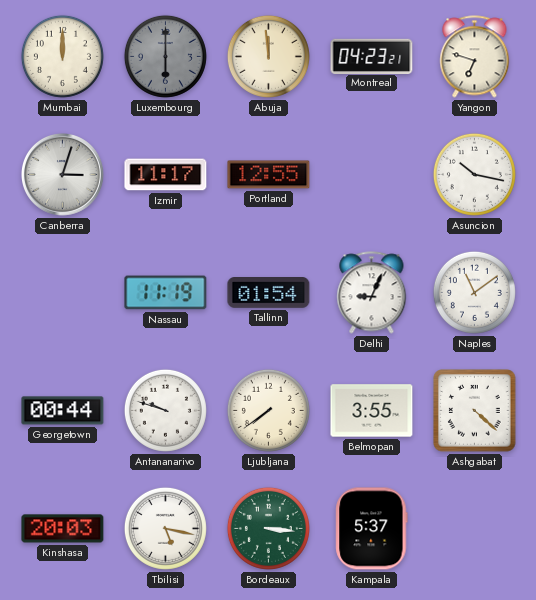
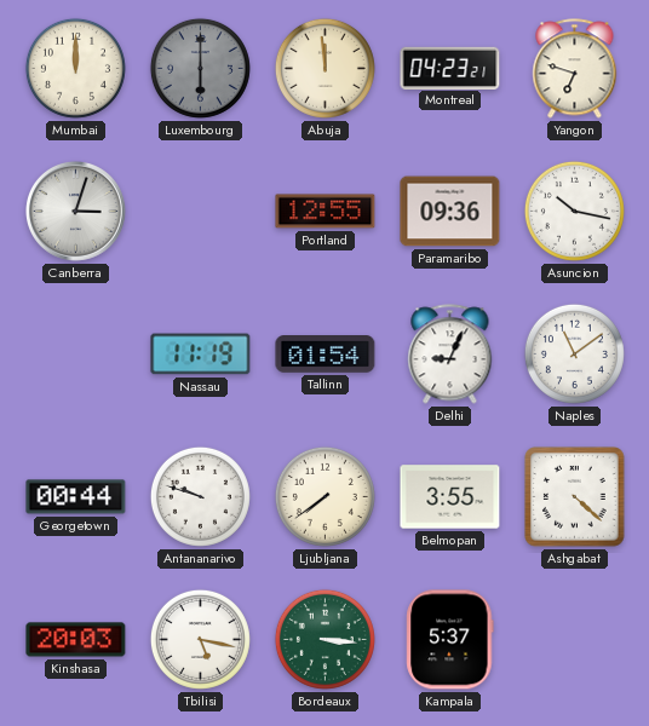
Izmir: 11:17 -> none
Paramaribo: none -> 09:36
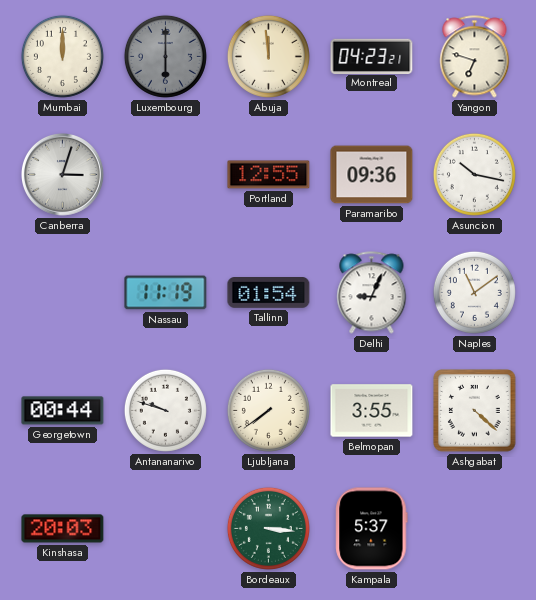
Tbilisi: 5:17 -> none
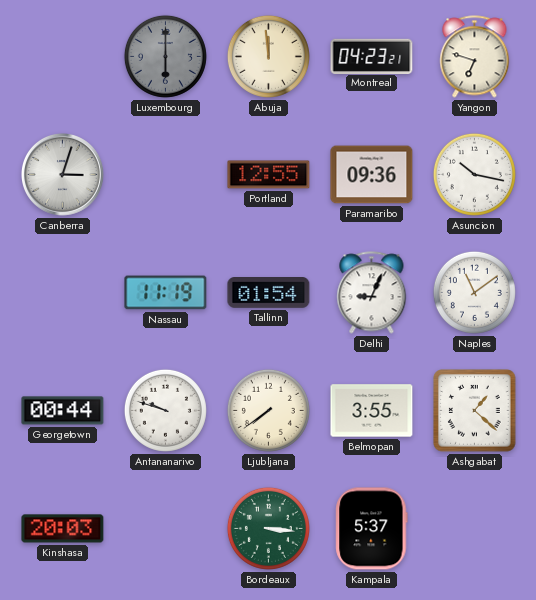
Mumbai: 12:00 -> none
Ashgabat: 4:22 -> 1:22
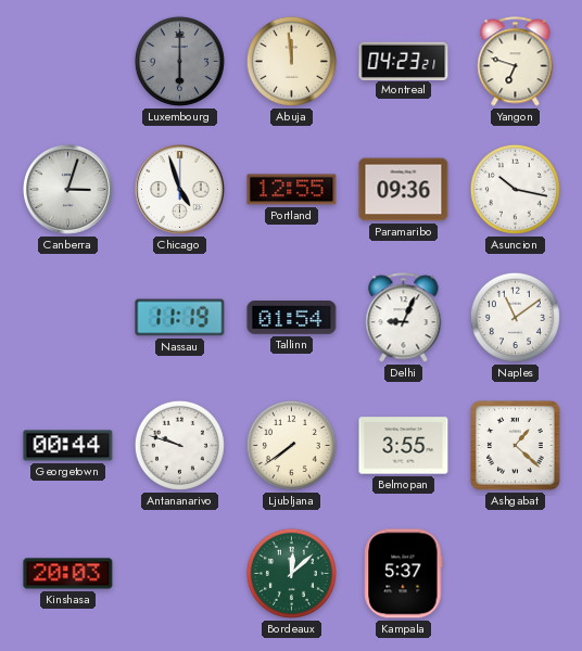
Chicago: none -> 4:57
Bordeaux: 3:16 -> 12:08
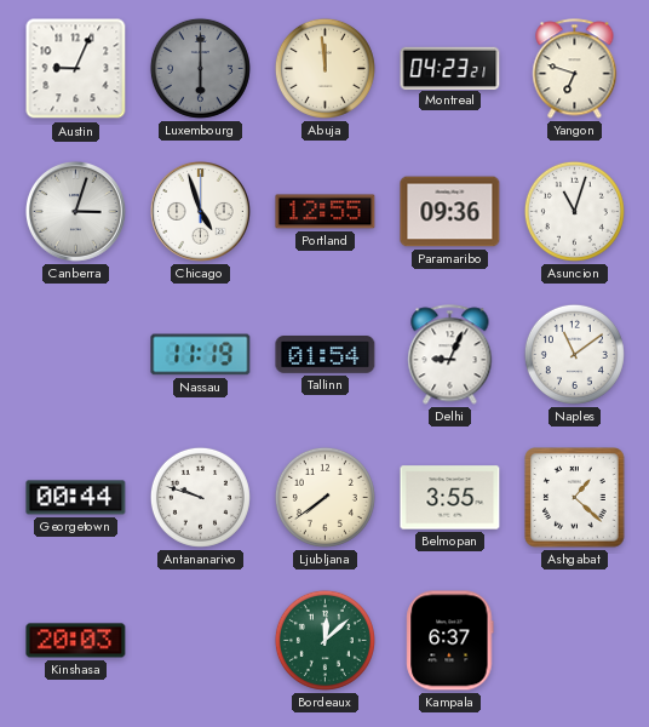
Austin: none -> 9:04
Asuncion: 10:17 -> 11:03
Kampala: 5:37 -> 6:37
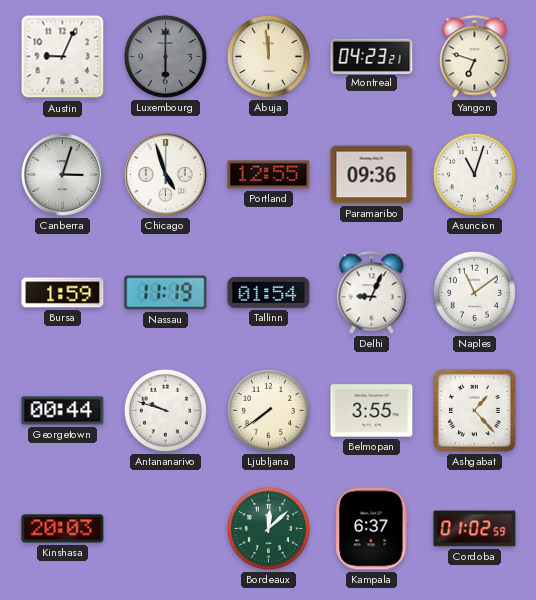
Bursa: none -> 1:59
Ashgabat: 1:22 -> 1:23
Cordoba: none -> 01:02
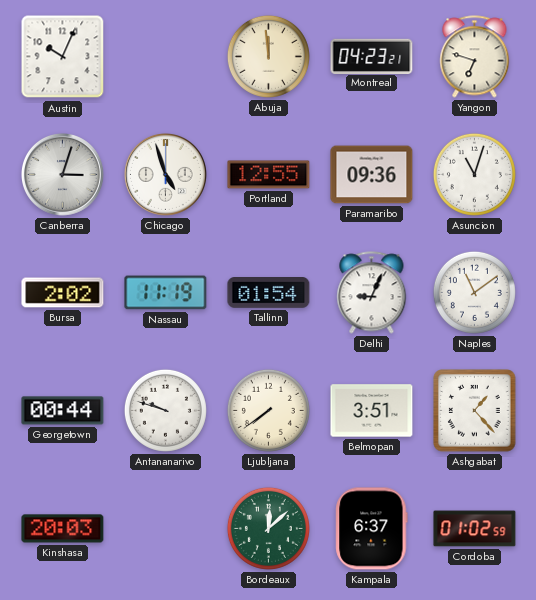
Austin: 9:04 -> 10:04
Luxembourg: 6:00 -> none
Bursa: 1:59 -> 2:02
Belmopan: 3:55 -> 3:51
